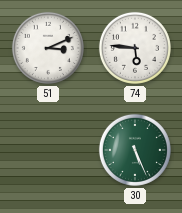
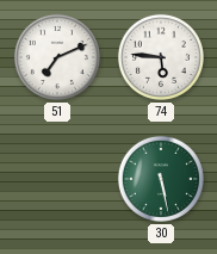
51: 3:11 -> 7:11
30: 5:26 -> 5:28
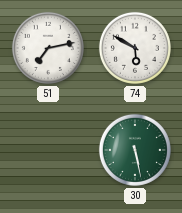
51: 7:11 -> 7:13
74: 5:46 -> 5:50
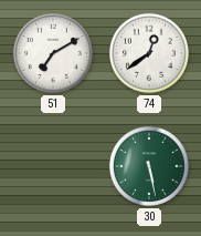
51: 7:13 -> 7:10
74: 5:50 -> 12:39
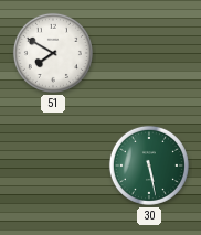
51: 7:10 -> 7:50
74: 12:39 -> none
